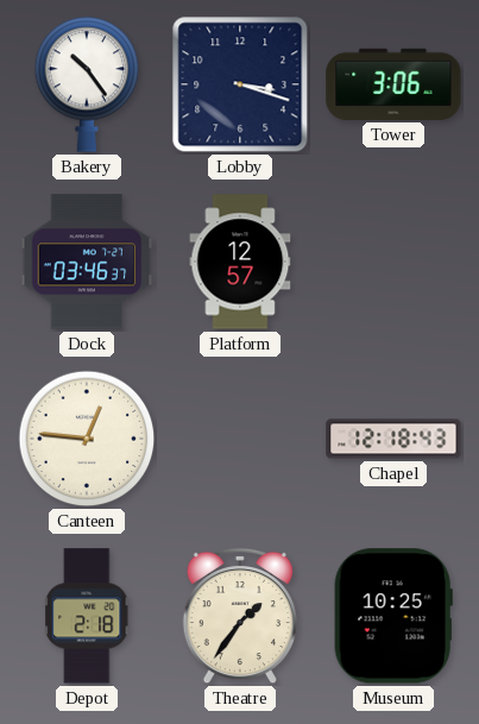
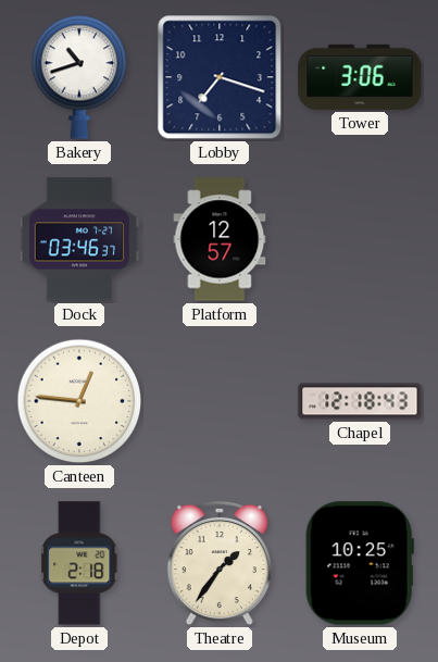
Bakery: 10:24 -> 10:42
Lobby: 3:18 -> 7:18
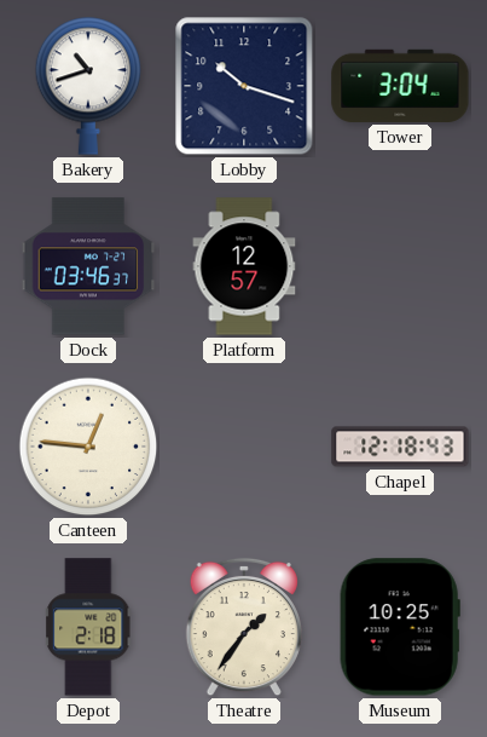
Lobby: 7:18 -> 10:18
Tower: 3:06 -> 3:04
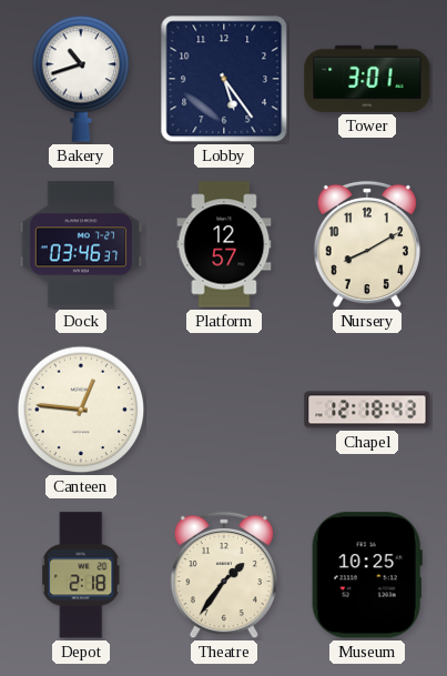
Lobby: 10:18 -> 5:24
Tower: 3:04 -> 3:01
Nursery: none -> 8:10
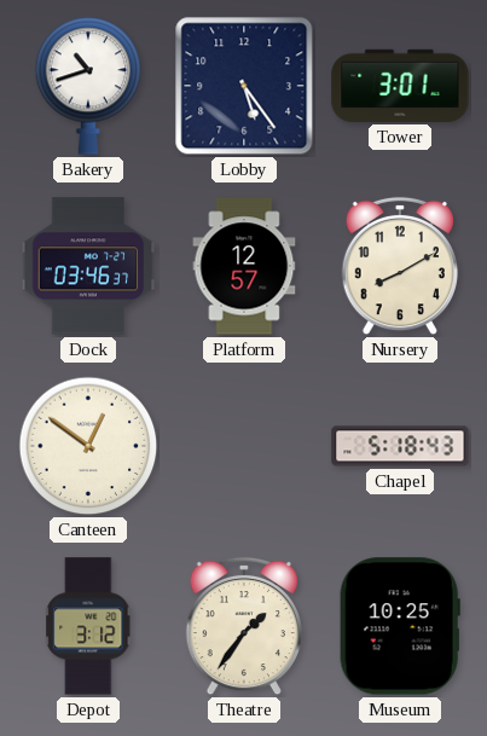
Canteen: 12:46 -> 12:51
Chapel: 12:18 -> 5:18
Depot: 2:18 -> 3:12
